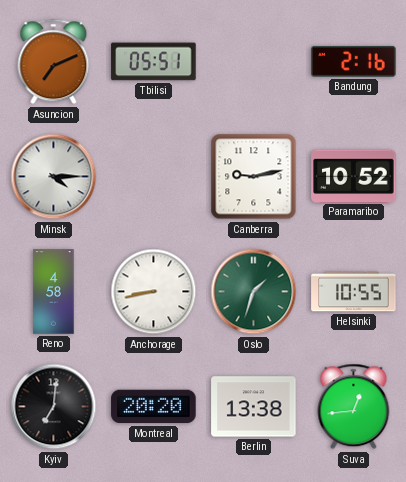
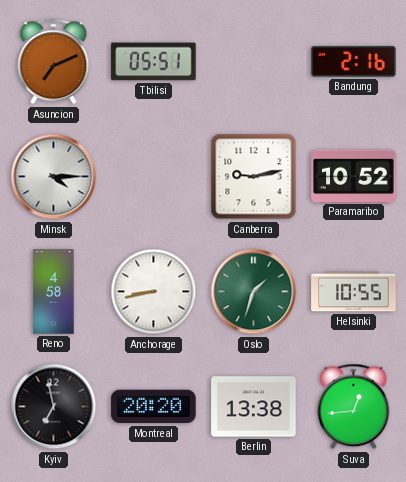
Kyiv: 7:01 -> 6:58
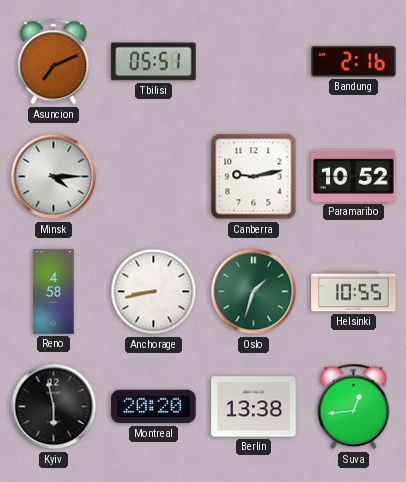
Kyiv: 6:58 -> 5:58
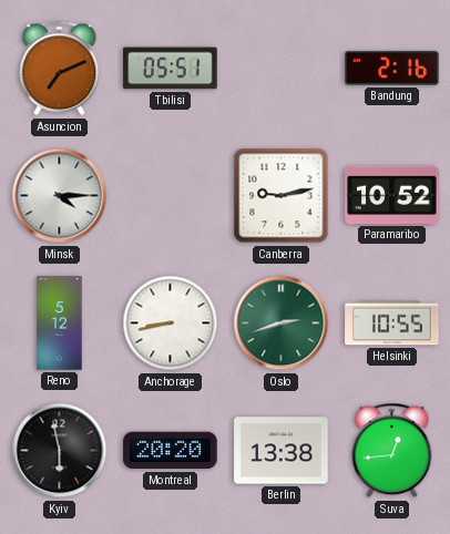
Reno: 4:58 -> 5:12
Oslo: 1:33 -> 2:42
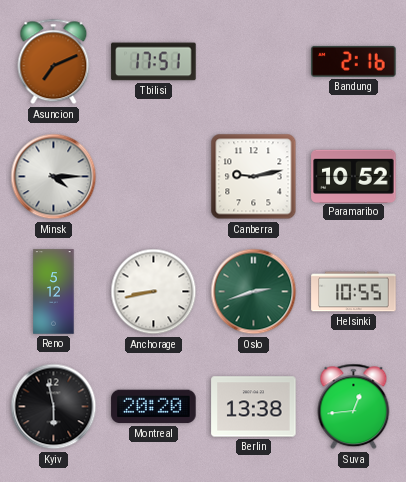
Tbilisi: 05:51 -> 17:51
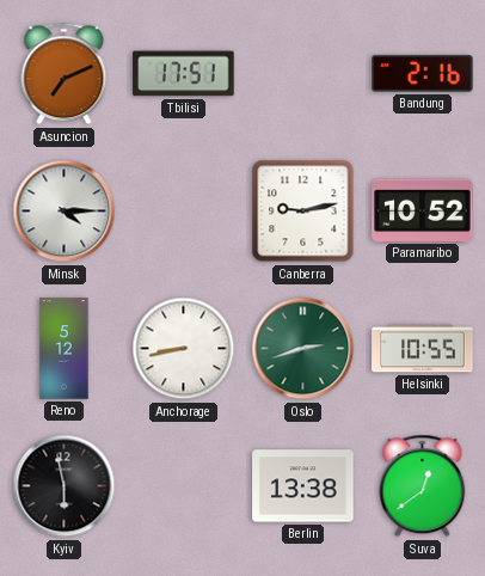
Montreal: 20:20 -> none
Suva: 12:44 -> 12:39
